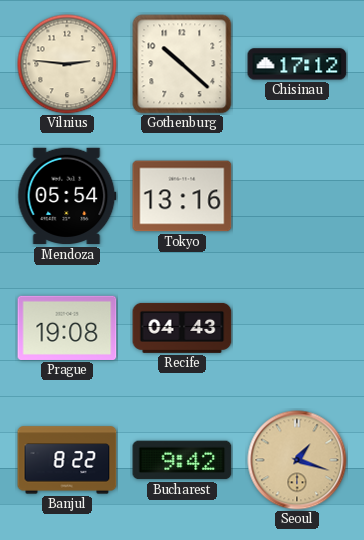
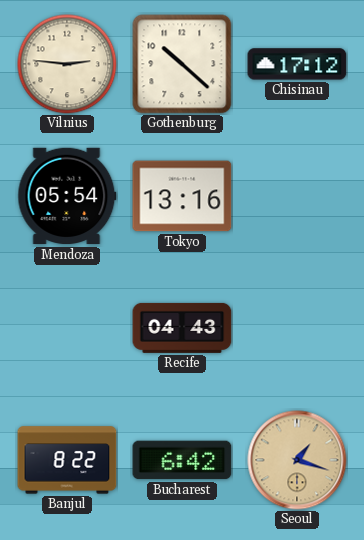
Prague: 19:08 -> none
Bucharest: 9:42 -> 6:42
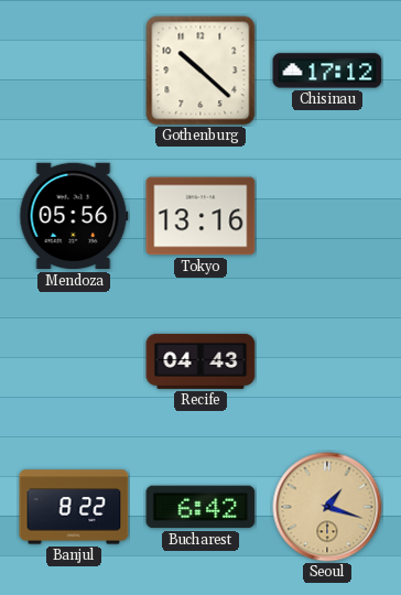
Vilnius: 2:46 -> none
Mendoza: 05:54 -> 05:56
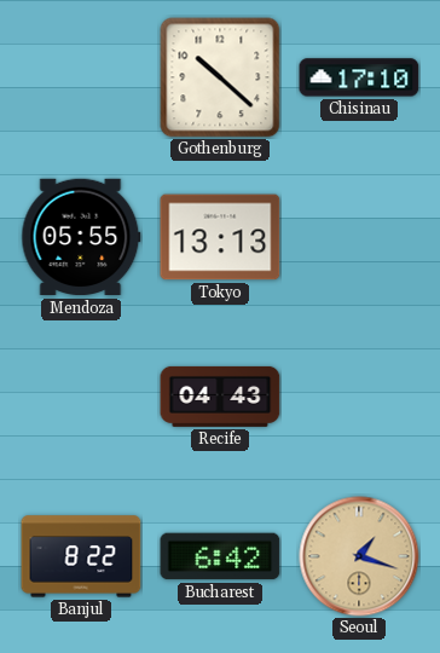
Chisinau: 17:12 -> 17:10
Mendoza: 05:56 -> 05:55
Tokyo: 13:16 -> 13:13
